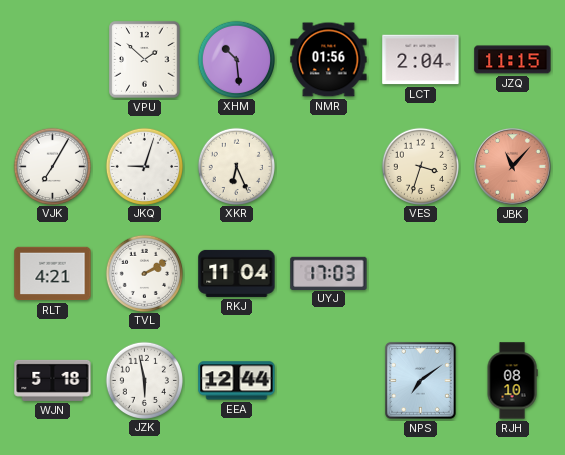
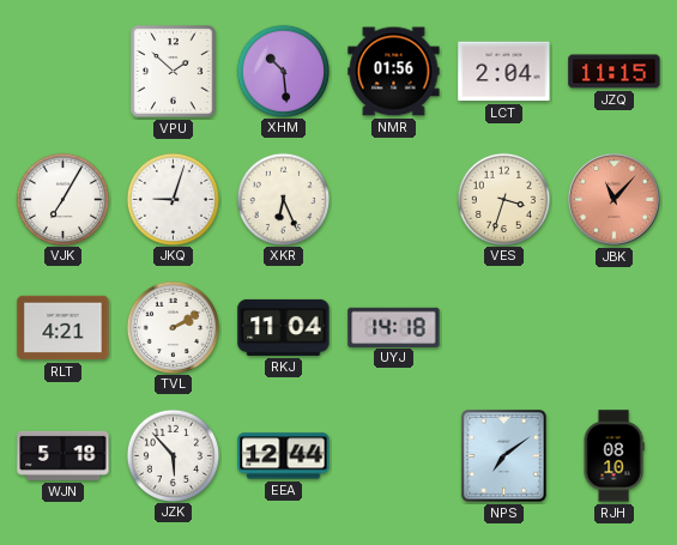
UYJ: 17:03 -> 14:18
JZK: 5:58 -> 5:53
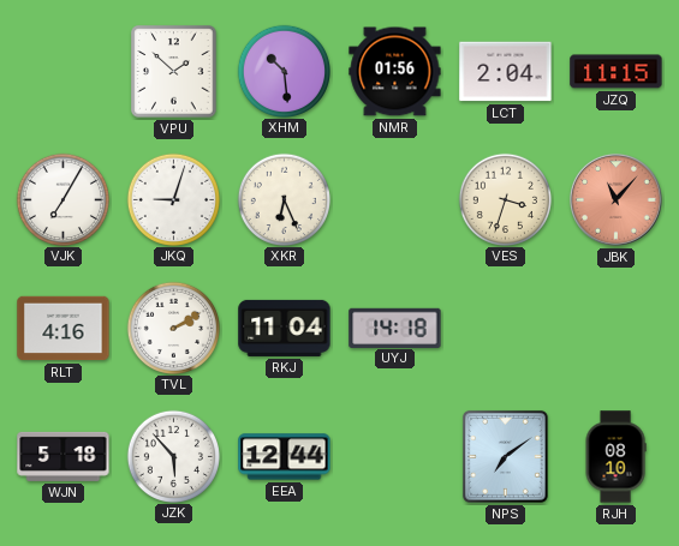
RLT: 4:21 -> 4:16
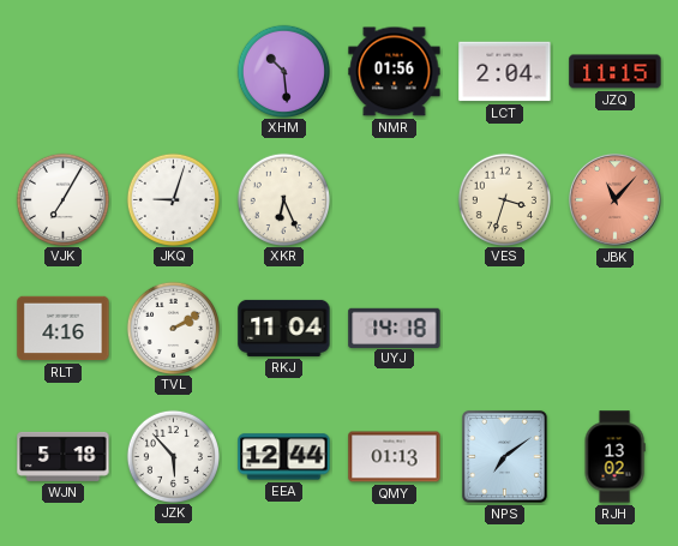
VPU: 1:52 -> none
QMY: none -> 01:13
RJH: 08:10 -> 13:02
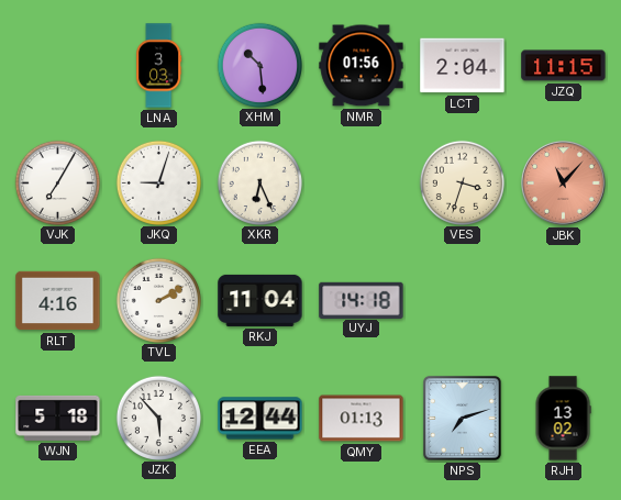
LNA: none -> 3:03
NPS: 7:09 -> 7:12
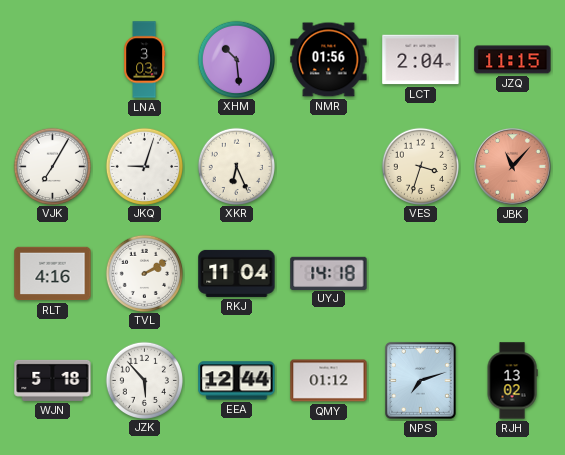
QMY: 01:13 -> 01:12
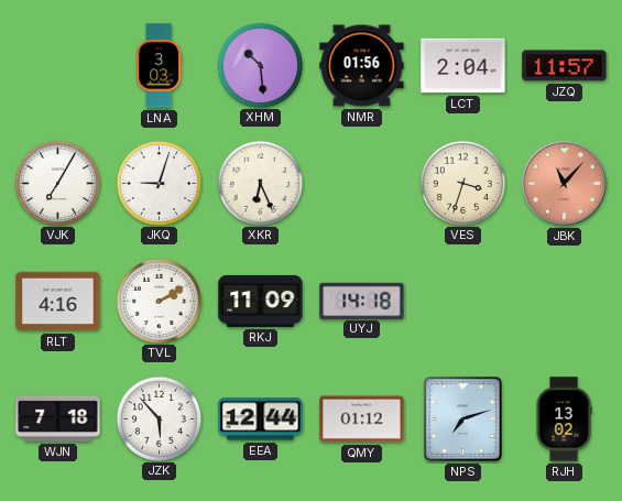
JZQ: 11:15 -> 11:57
RKJ: 11:04 -> 11:09
WJN: 5:18 -> 7:18
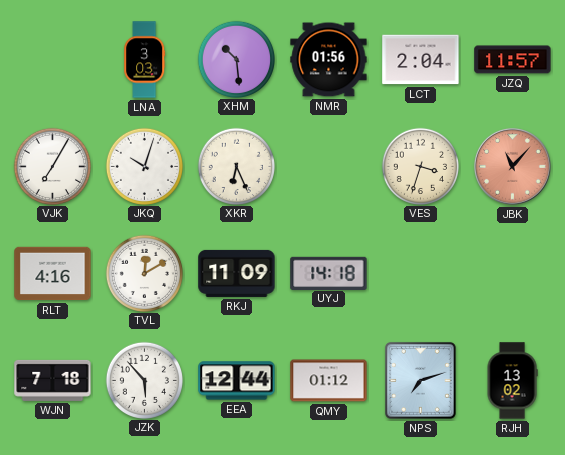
JKQ: 9:03 -> 10:03
TVL: 2:10 -> 12:10
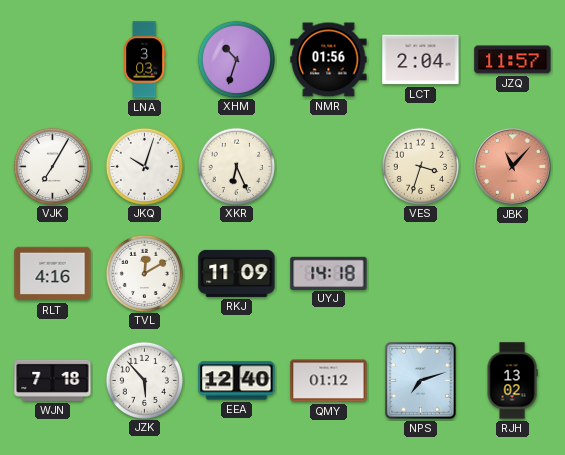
XHM: 10:29 -> 10:33
EEA: 12:44 -> 12:40
